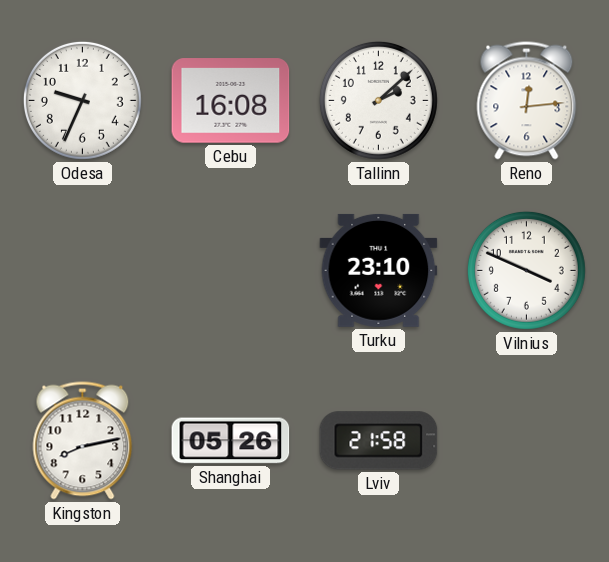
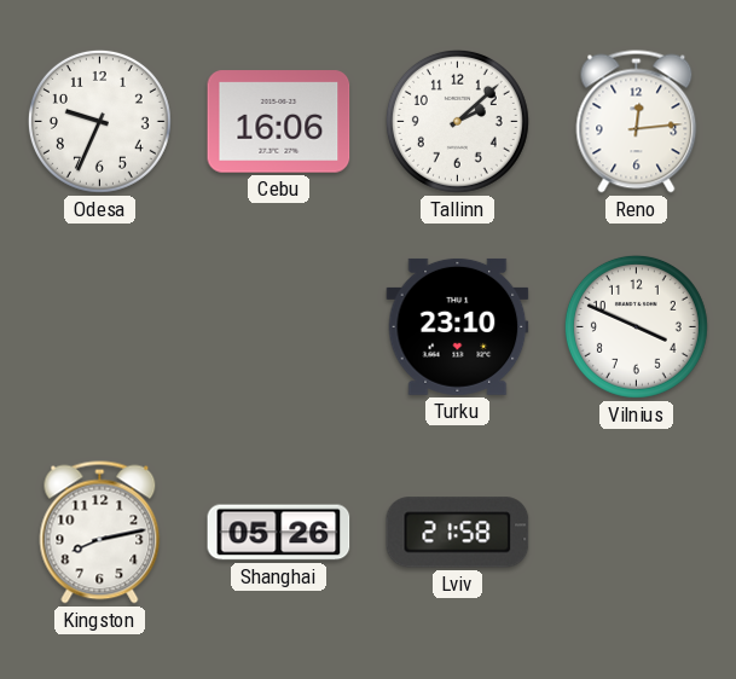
Cebu: 16:08 -> 16:06
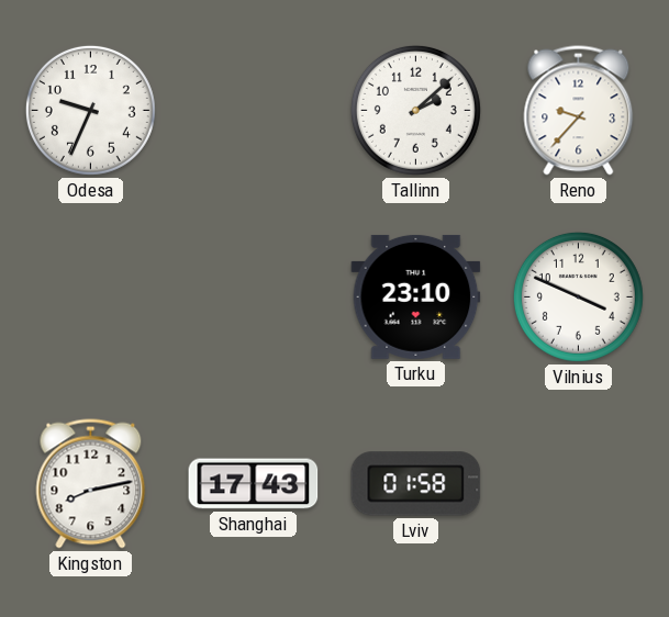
Cebu: 16:06 -> none
Reno: 12:14 -> 9:37
Shanghai: 05:26 -> 17:43
Lviv: 21:58 -> 01:58
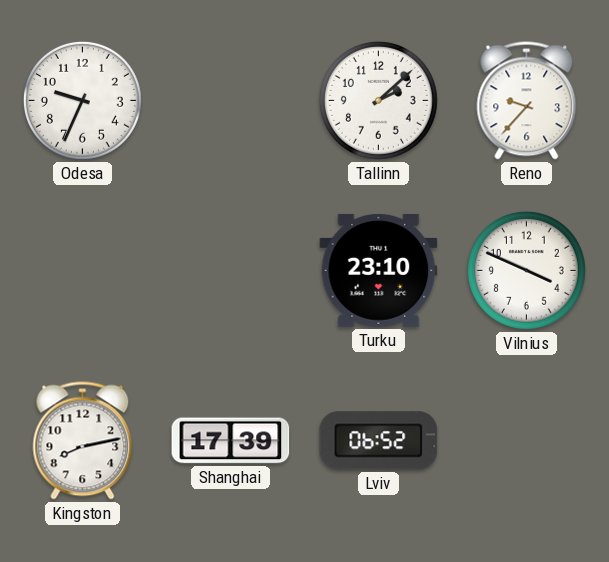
Shanghai: 17:43 -> 17:39
Lviv: 01:58 -> 06:52
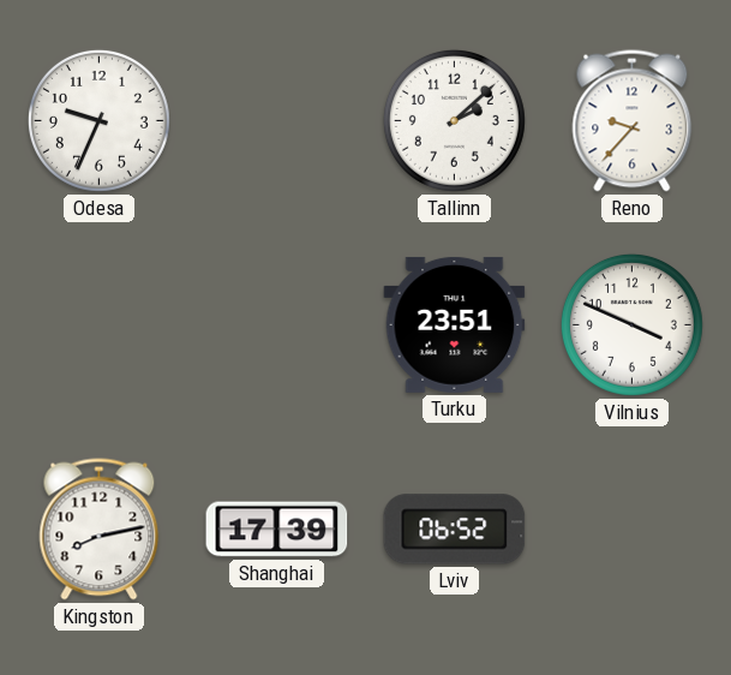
Turku: 23:10 -> 23:51
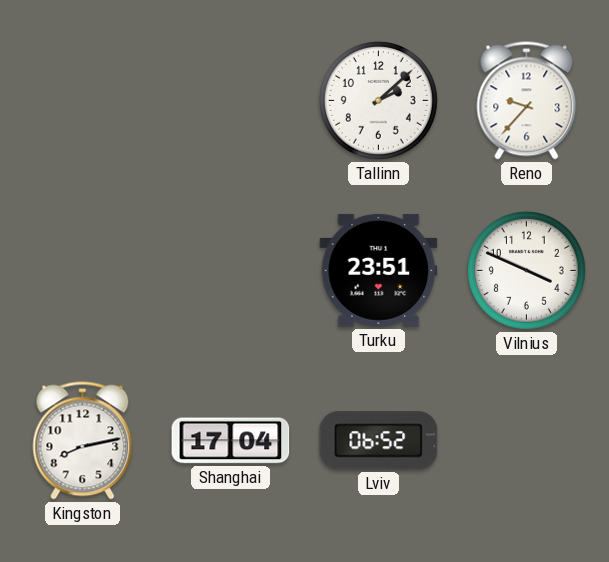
Odesa: 9:34 -> none
Shanghai: 17:39 -> 17:04
